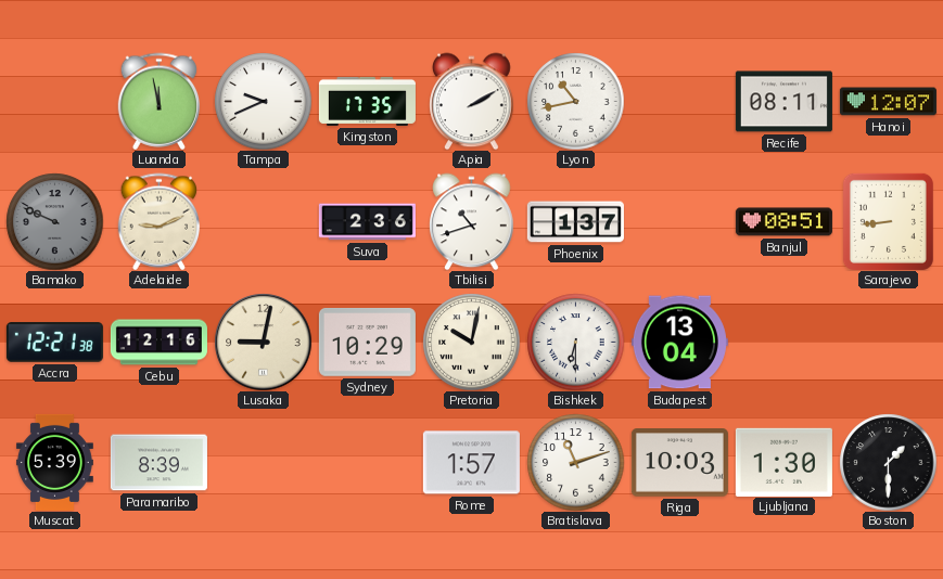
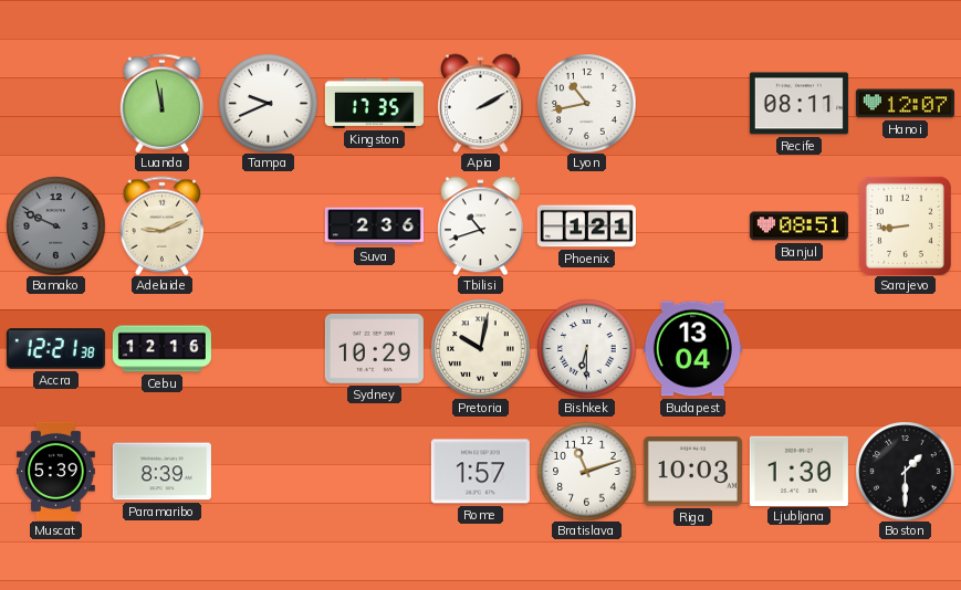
Phoenix: 1:37 -> 1:21
Lusaka: 9:02 -> none
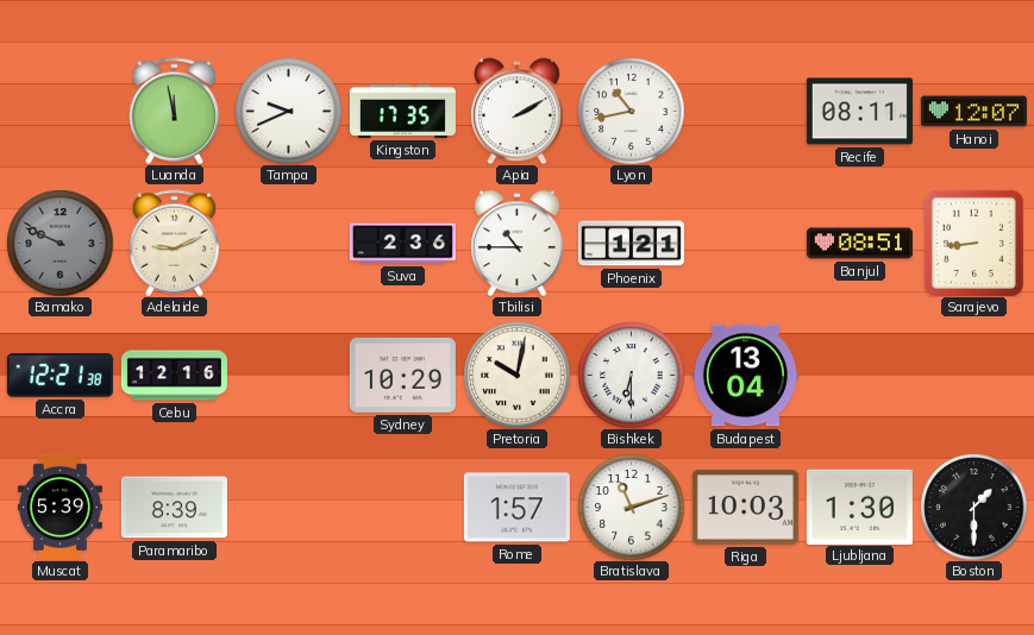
Tbilisi: 10:42 -> 10:45
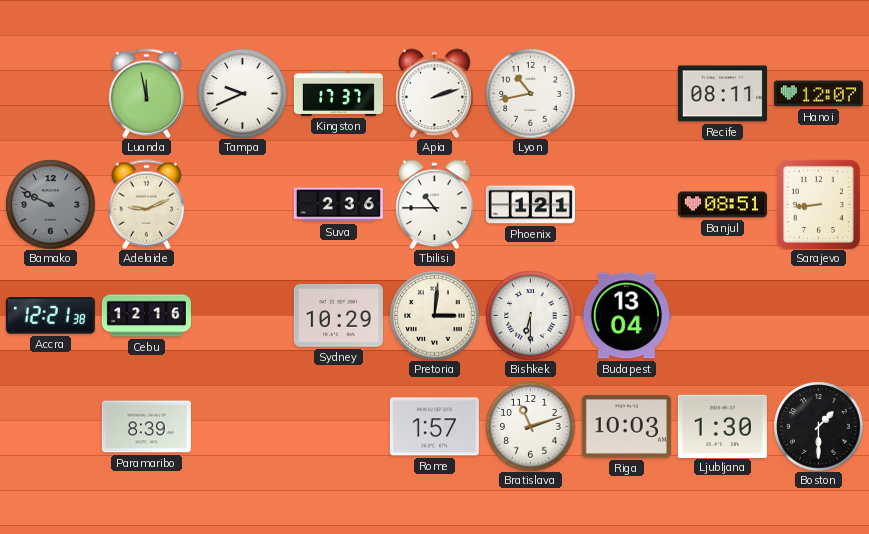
Kingston: 17:35 -> 17:37
Apia: 2:10 -> 2:12
Pretoria: 10:02 -> 3:01
Muscat: 5:39 -> none
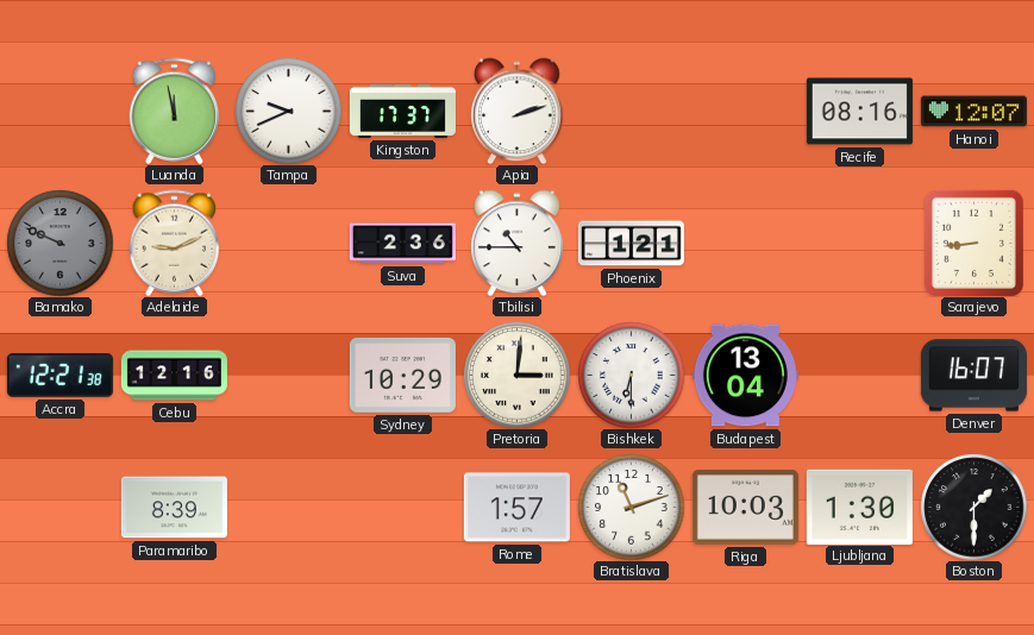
Lyon: 10:43 -> none
Recife: 08:11 -> 08:16
Banjul: 08:51 -> none
Denver: none -> 16:07
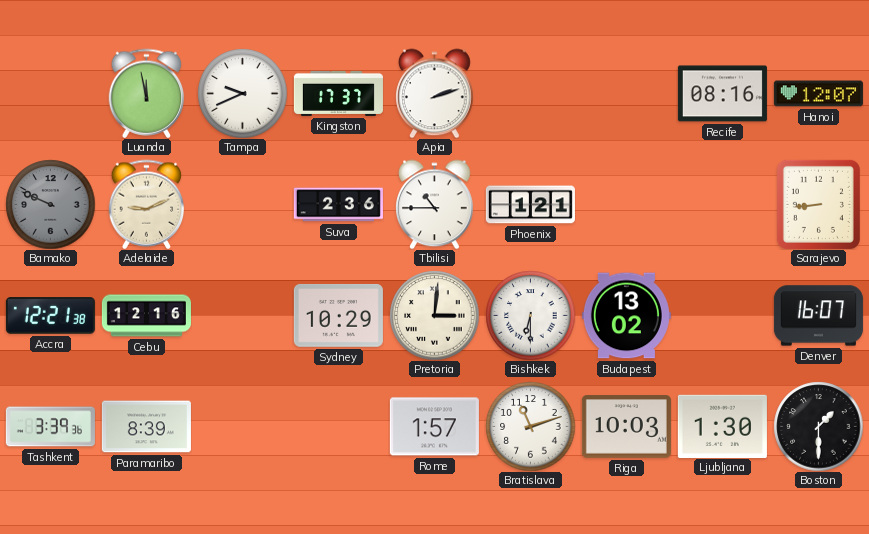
Budapest: 13:04 -> 13:02
Tashkent: none -> 3:39
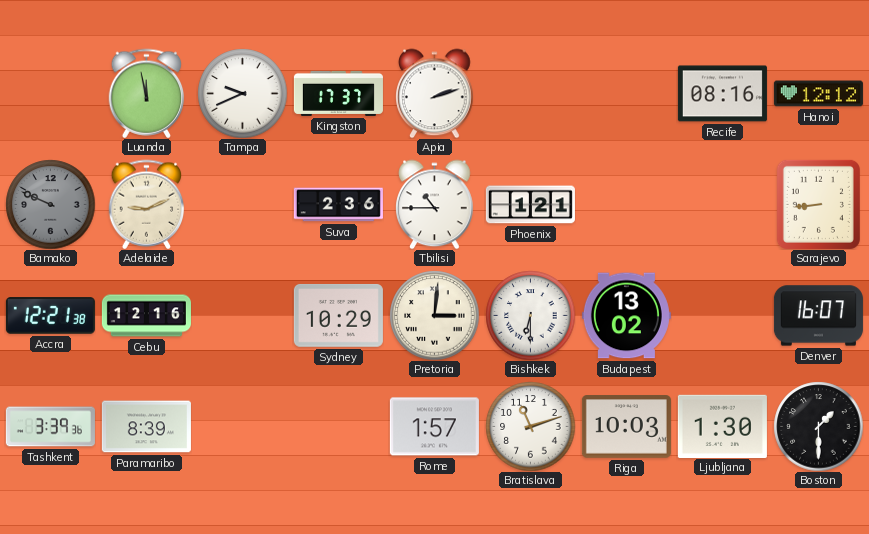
Hanoi: 12:07 -> 12:12
